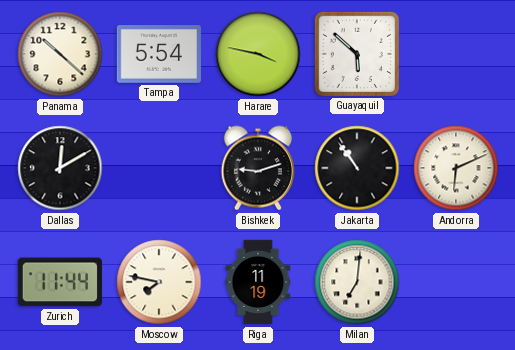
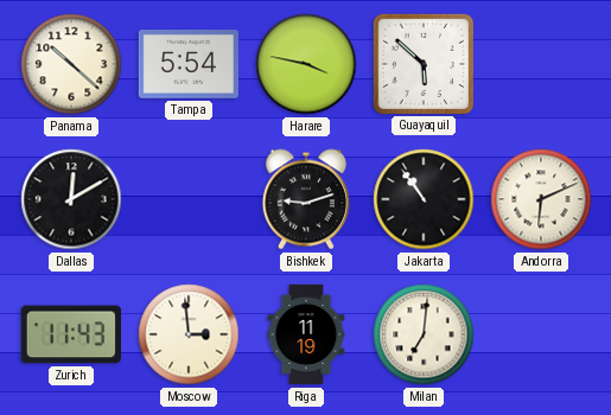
Zurich: 11:44 -> 11:43
Moscow: 7:47 -> 2:59
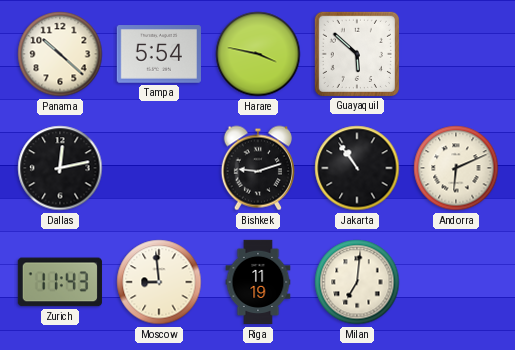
Dallas: 12:10 -> 12:13
Moscow: 2:59 -> 8:59
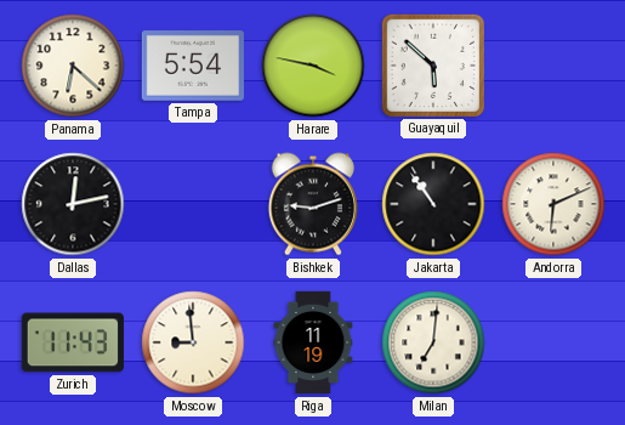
Panama: 10:22 -> 6:22
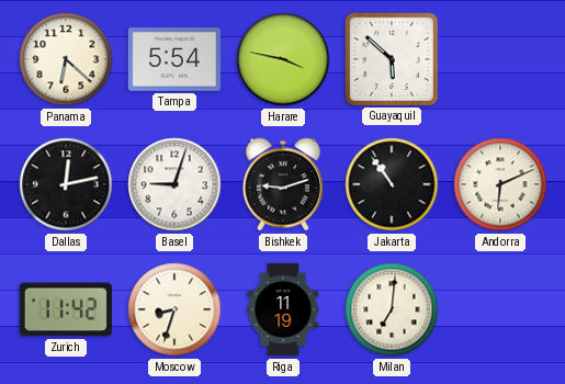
Basel: none -> 9:03
Zurich: 11:43 -> 11:42
Moscow: 8:59 -> 8:33
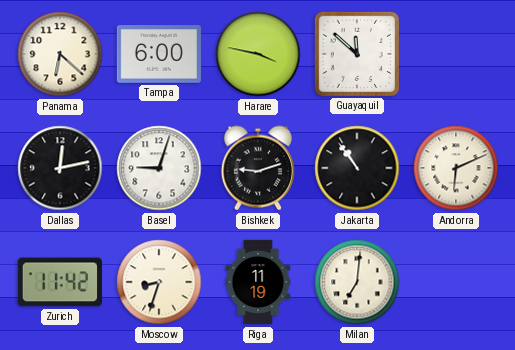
Tampa: 5:54 -> 6:00
Guayaquil: 5:52 -> 11:52
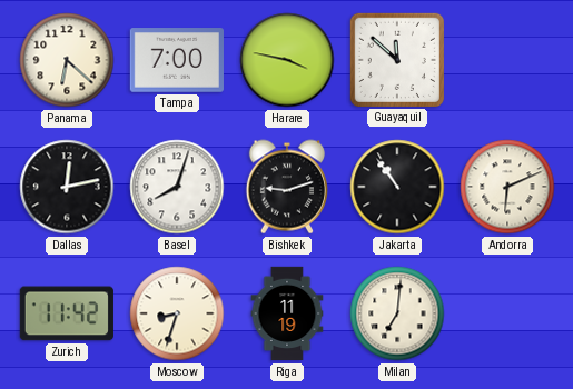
Tampa: 6:00 -> 7:00
Basel: 9:03 -> 8:03
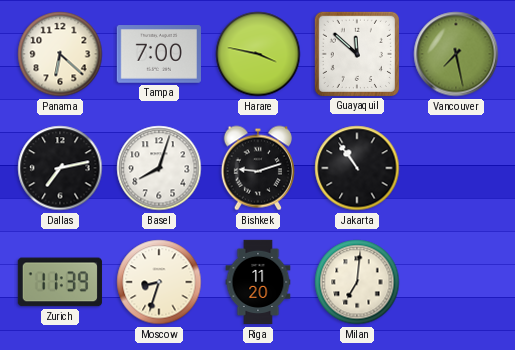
Vancouver: none -> 7:28
Dallas: 12:13 -> 7:13
Andorra: 6:11 -> none
Zurich: 11:42 -> 11:39
Riga: 11:19 -> 11:20
